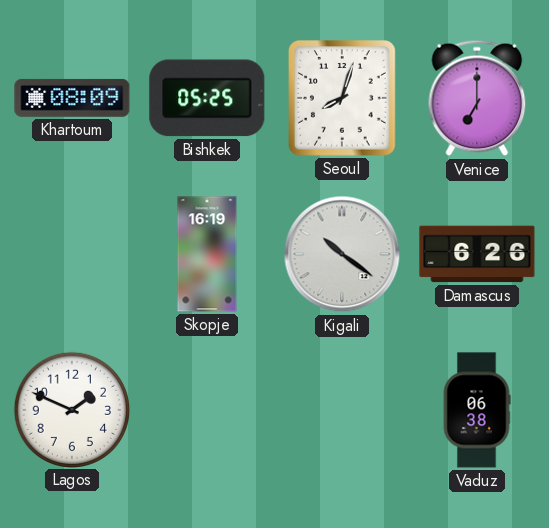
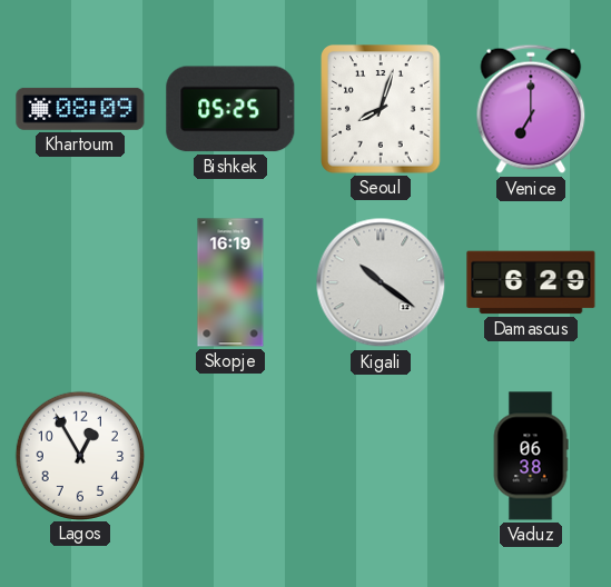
Damascus: 6:26 -> 6:29
Lagos: 1:49 -> 12:55
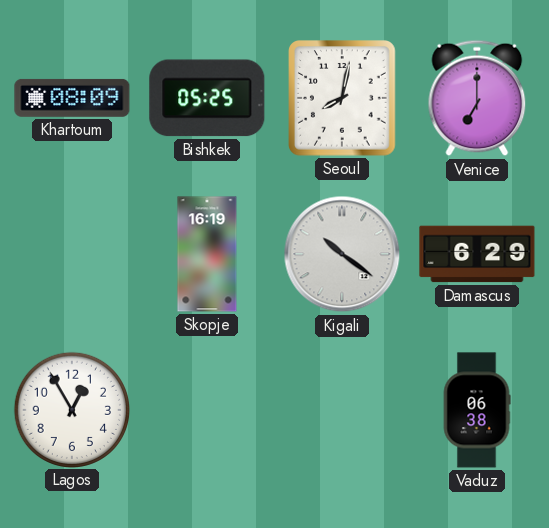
Seoul: 8:03 -> 8:02
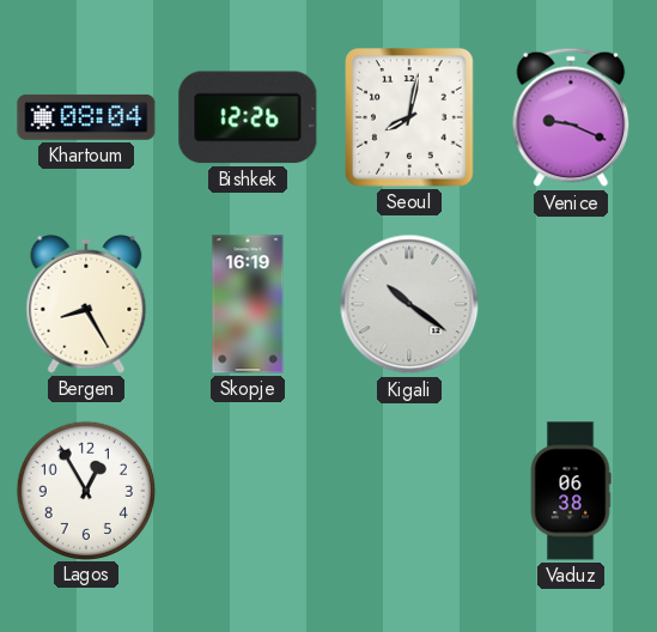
Khartoum: 08:09 -> 08:04
Bishkek: 05:25 -> 12:26
Venice: 7:00 -> 9:19
Bergen: none -> 8:25
Damascus: 6:29 -> none
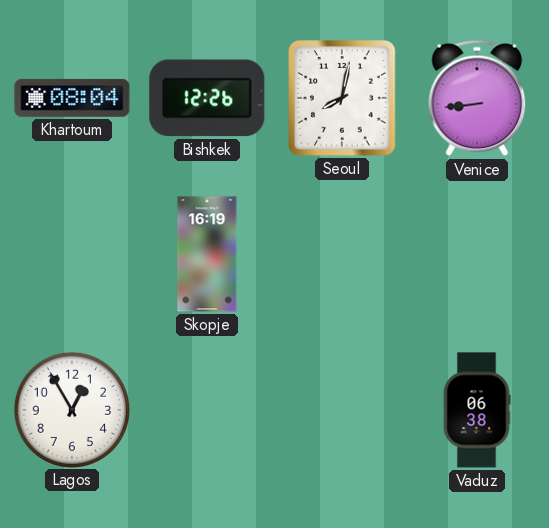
Venice: 9:19 -> 8:44
Bergen: 8:25 -> none
Kigali: 10:21 -> none
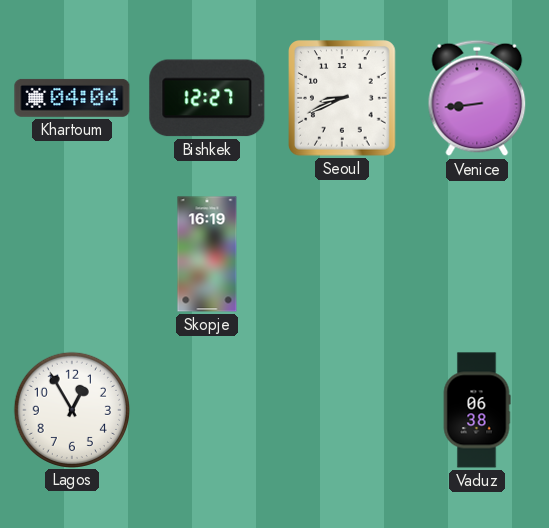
Khartoum: 08:04 -> 04:04
Bishkek: 12:26 -> 12:27
Seoul: 8:02 -> 8:41
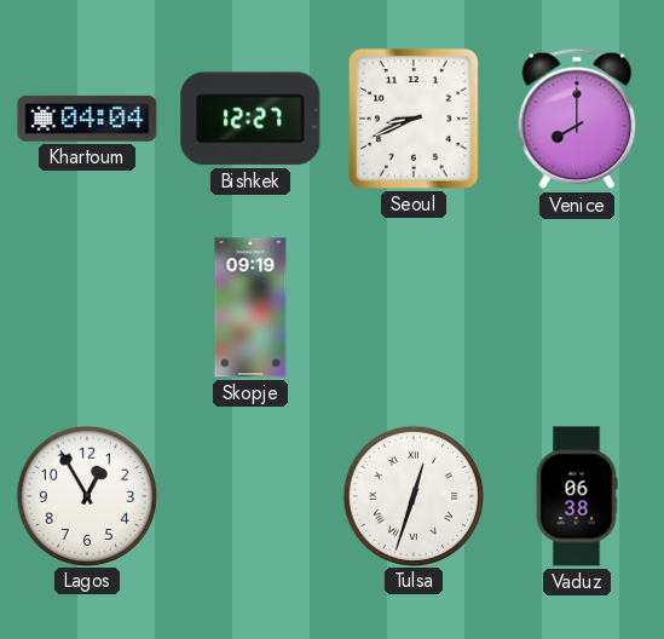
Venice: 8:44 -> 8:00
Skopje: 16:19 -> 09:19
Tulsa: none -> 12:33
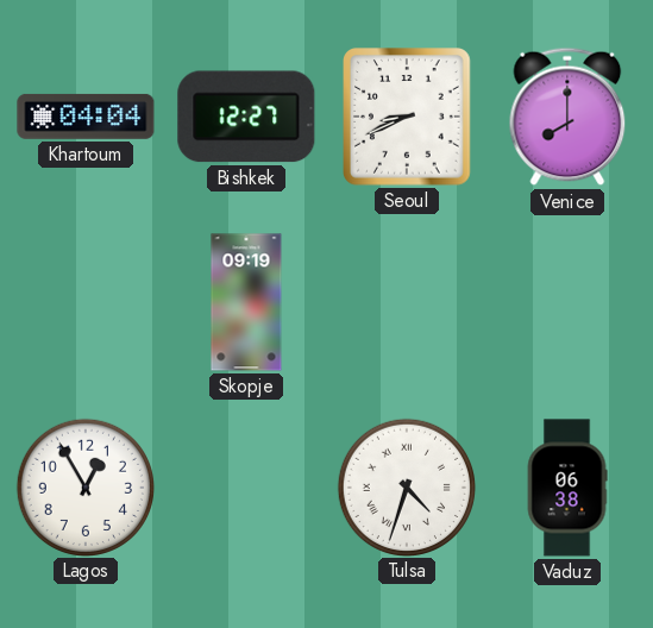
Tulsa: 12:33 -> 4:33
